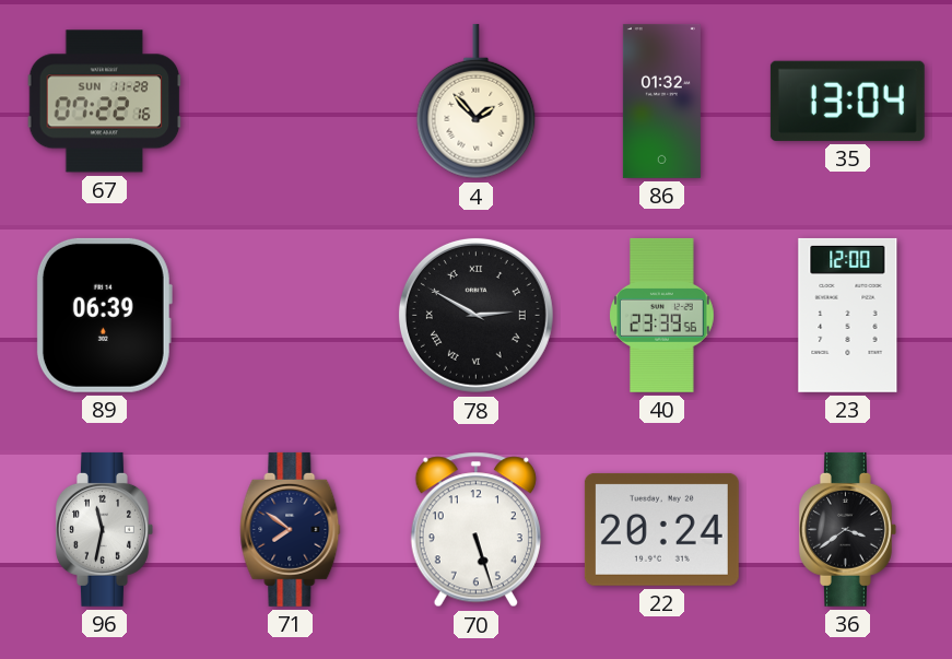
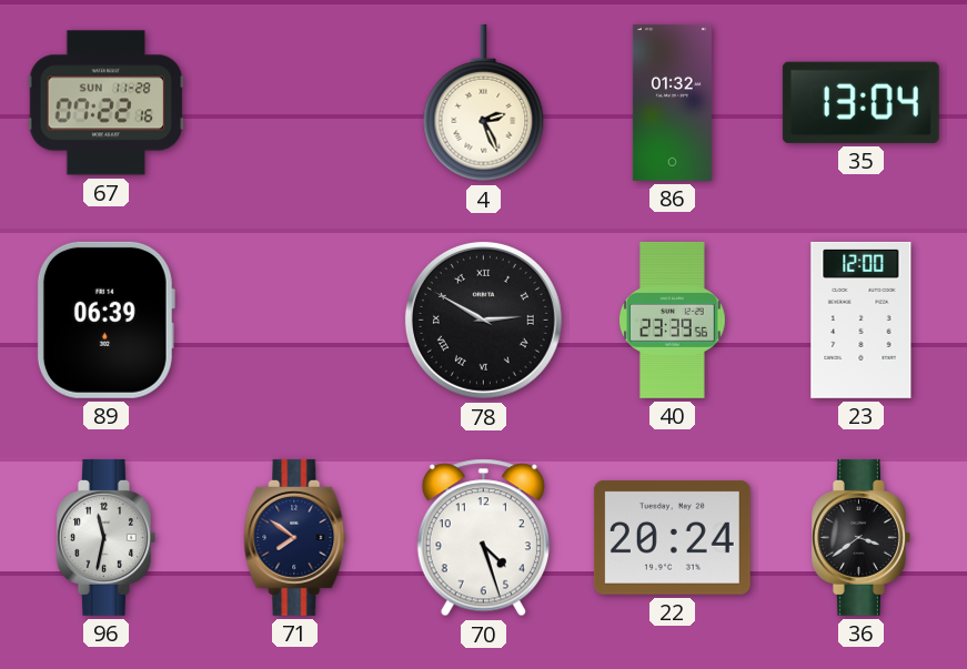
4: 1:53 -> 2:26
70: 5:27 -> 4:27
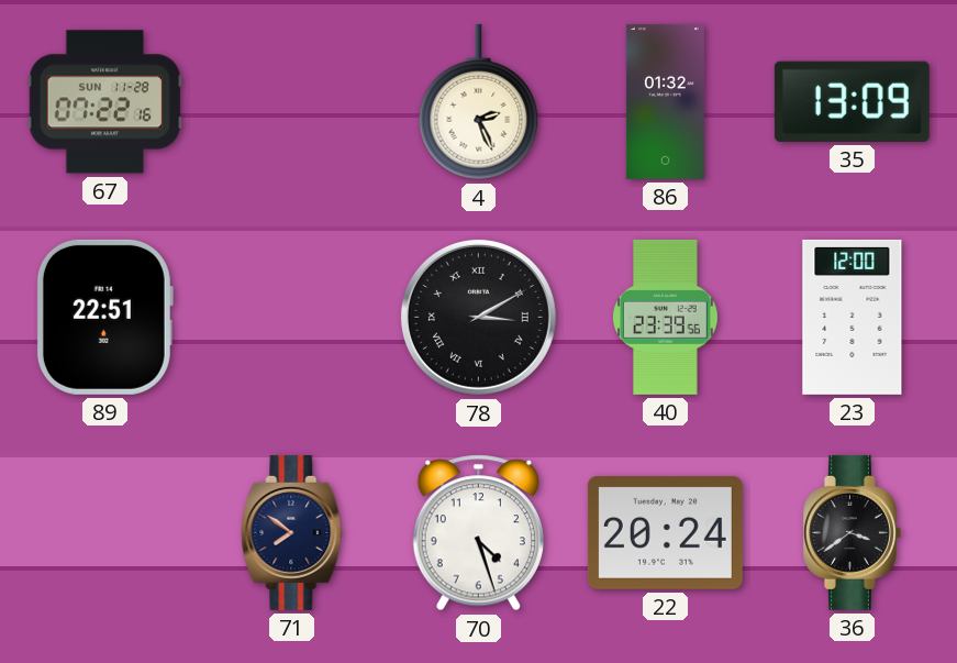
35: 13:04 -> 13:09
89: 06:39 -> 22:51
78: 2:50 -> 3:10
96: 11:32 -> none
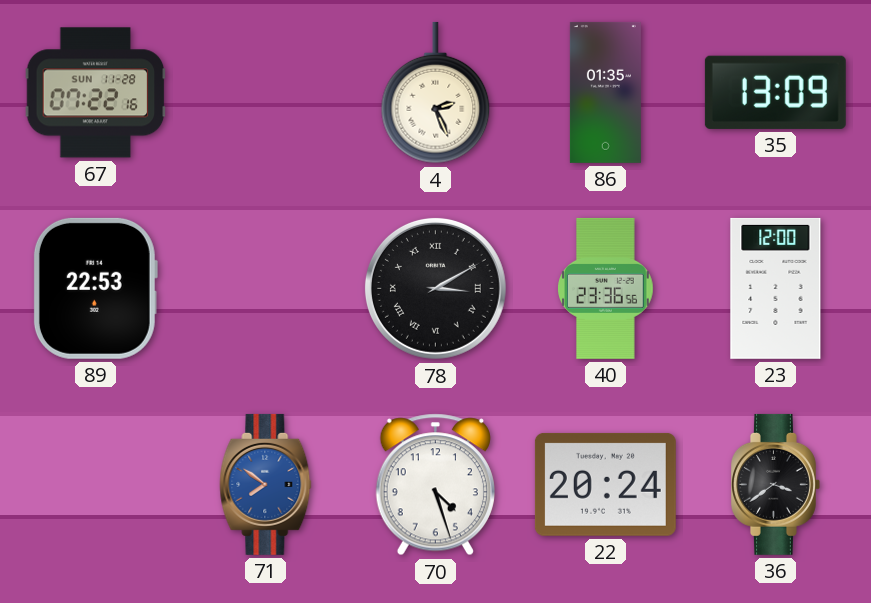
86: 01:32 -> 01:35
89: 22:51 -> 22:53
40: 23:39 -> 23:36
71 dial: navy -> blue
